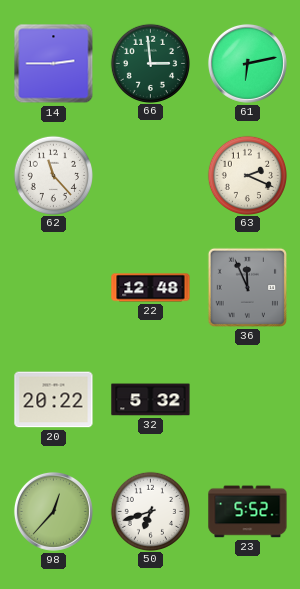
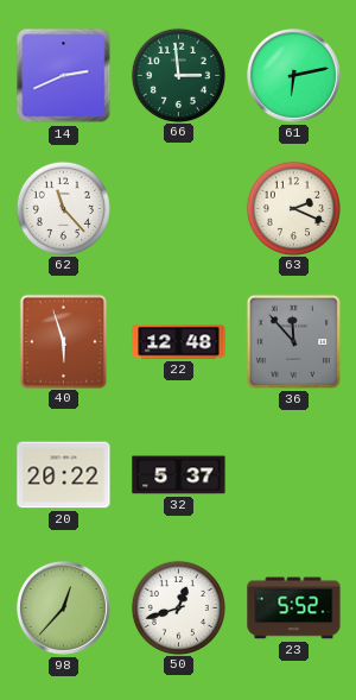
14: 2:45 -> 2:41
40: none -> 5:57
36: 11:56 -> 11:53
32: 5:32 -> 5:37
50: 6:42 -> 12:42
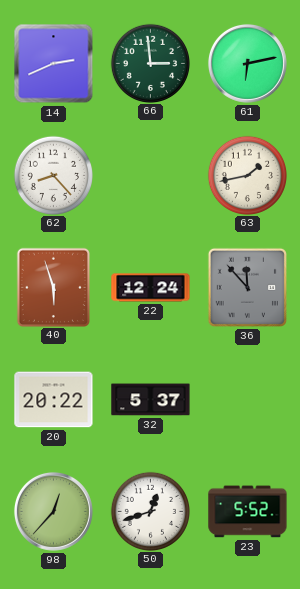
62: 11:23 -> 8:23
63: 2:19 -> 1:43
22: 12:48 -> 12:24
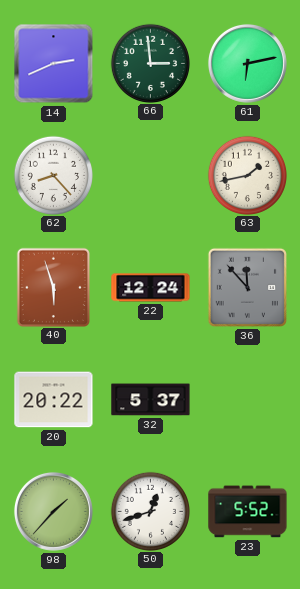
98: 12:37 -> 1:37
